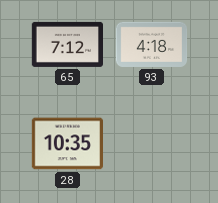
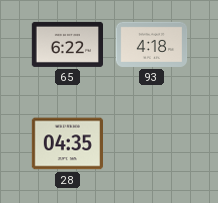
65: 7:12 -> 6:22
28: 10:35 -> 04:35
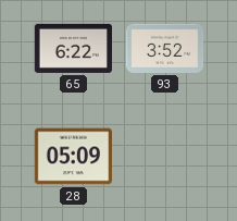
93: 4:18 -> 3:52
28: 04:35 -> 05:09
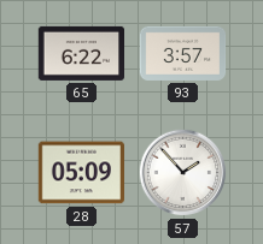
93: 3:52 -> 3:57
57: none -> 1:53
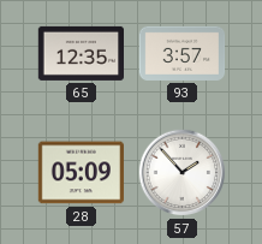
65: 6:22 -> 12:35
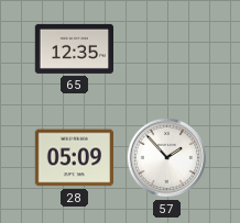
93: 3:57 -> none
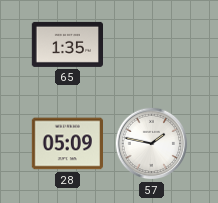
65: 12:35 -> 1:35
57: 1:53 -> 1:47
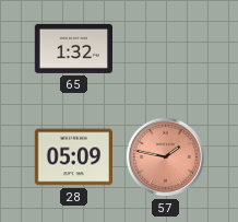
65: 1:35 -> 1:32
57 dial: white -> salmon
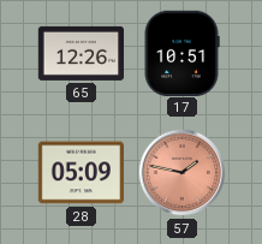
65: 1:32 -> 12:26
17: none -> 10:51
